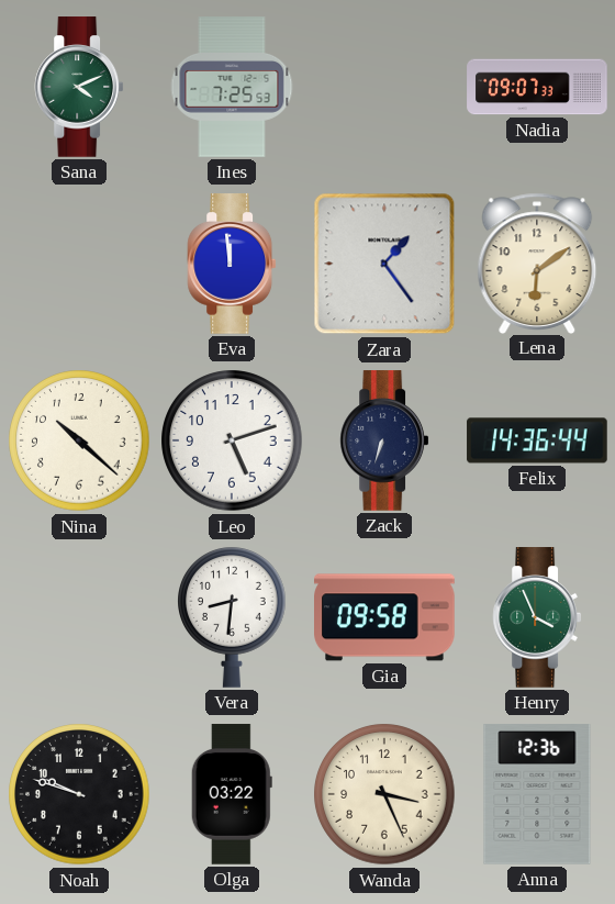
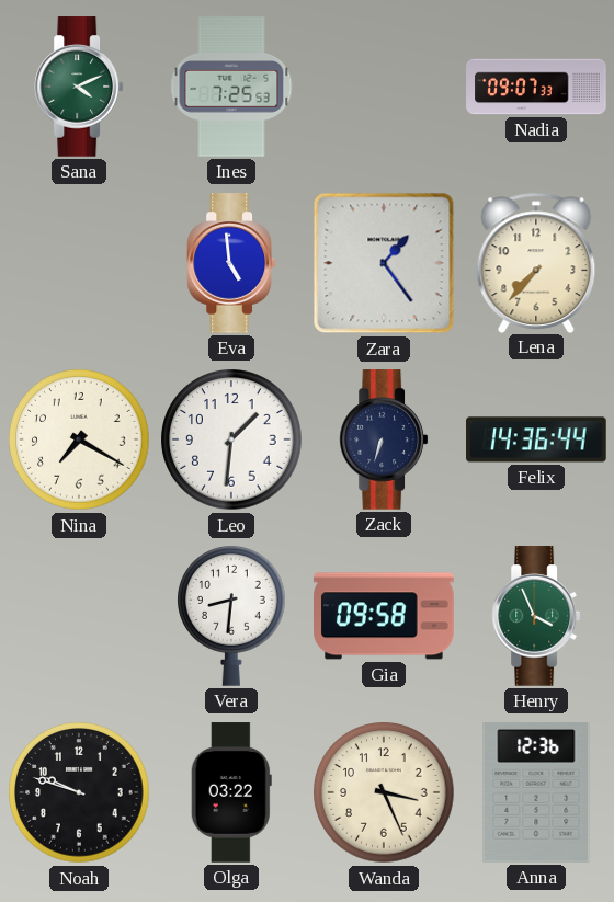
Eva: 11:59 -> 4:59
Lena: 6:09 -> 7:37
Nina: 10:22 -> 7:20
Leo: 5:12 -> 1:31
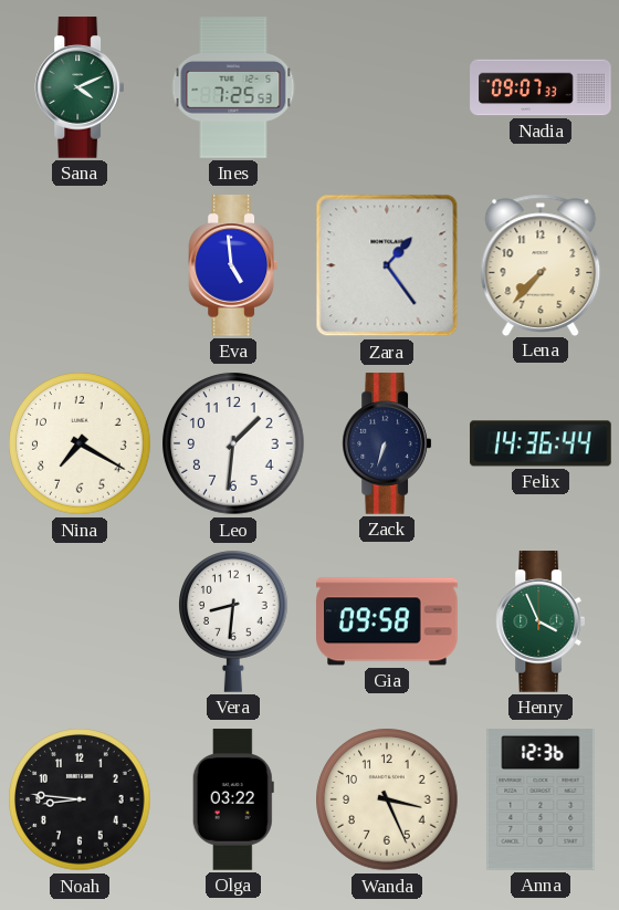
Noah: 9:48 -> 8:46
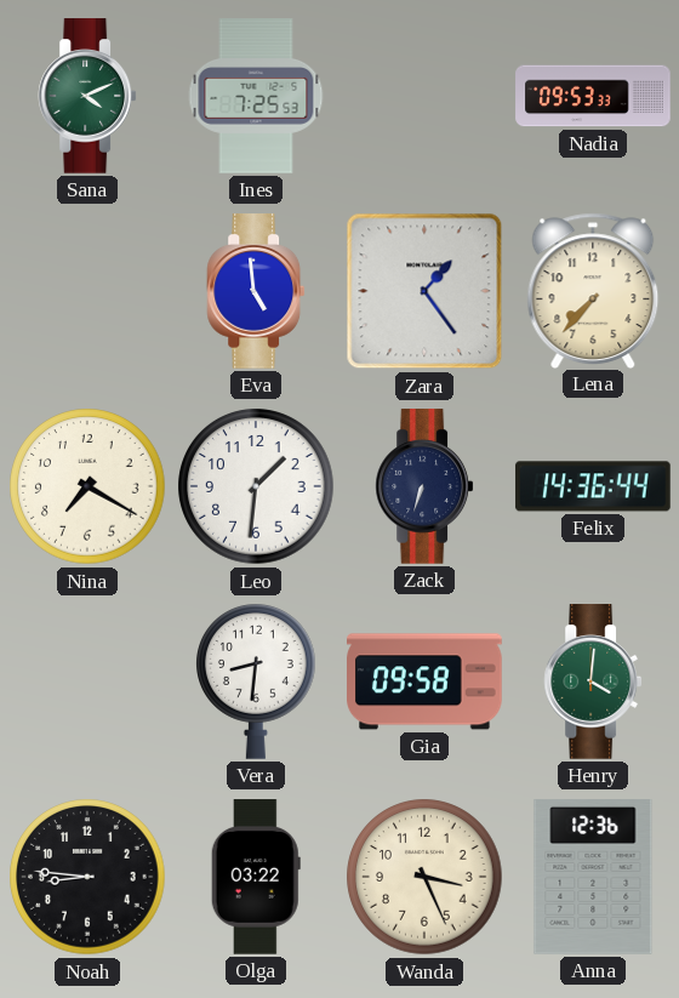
Nadia: 09:07 -> 09:53
Henry: 3:56 -> 4:01
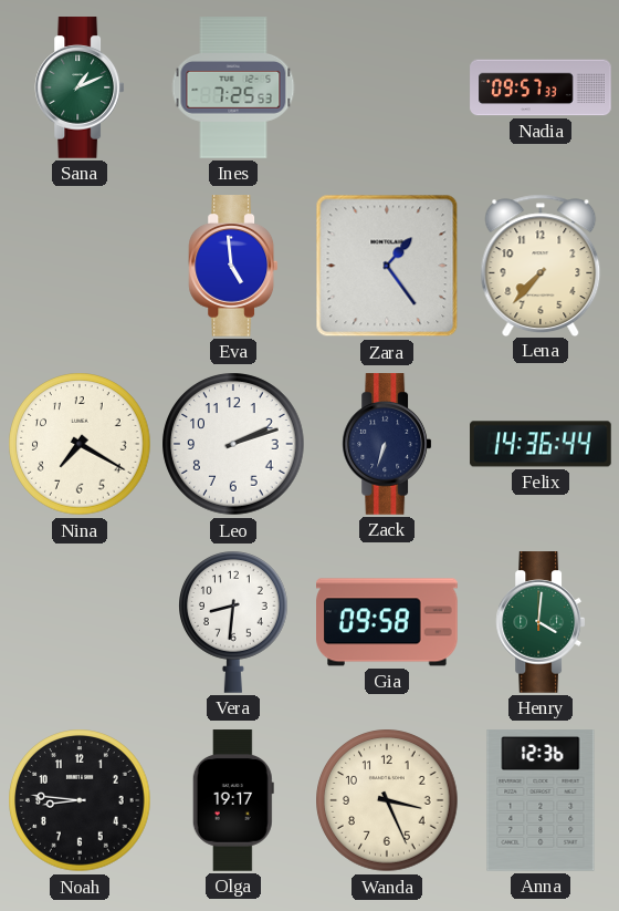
Sana: 4:11 -> 1:11
Nadia: 09:53 -> 09:57
Leo: 1:31 -> 2:12
Olga: 03:22 -> 19:17
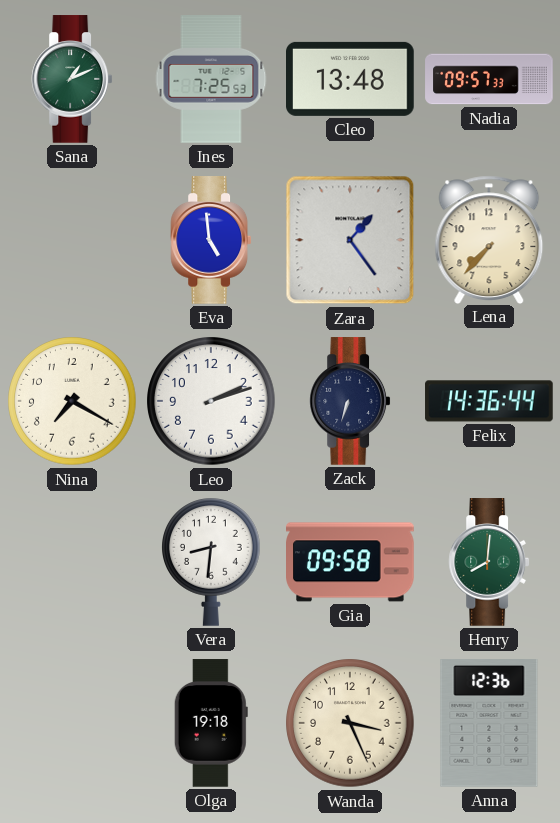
Cleo: none -> 13:48
Henry: 4:01 -> 8:01
Noah: 8:46 -> none
Olga: 19:17 -> 19:18
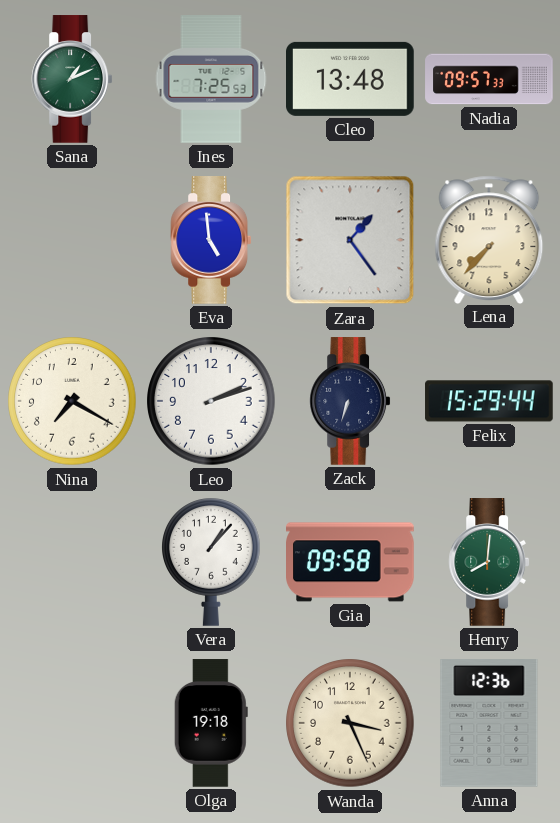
Felix: 14:36 -> 15:29
Vera: 8:31 -> 1:07
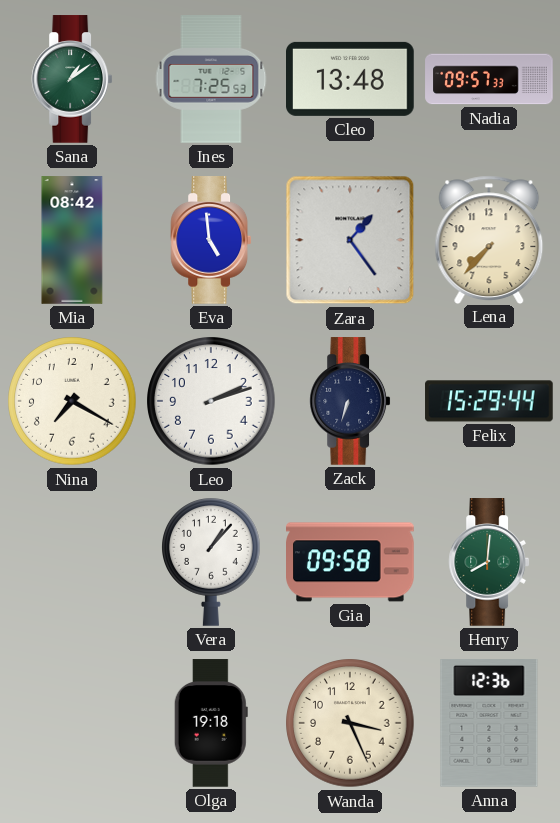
Sana: 1:11 -> 1:09
Mia: none -> 08:42
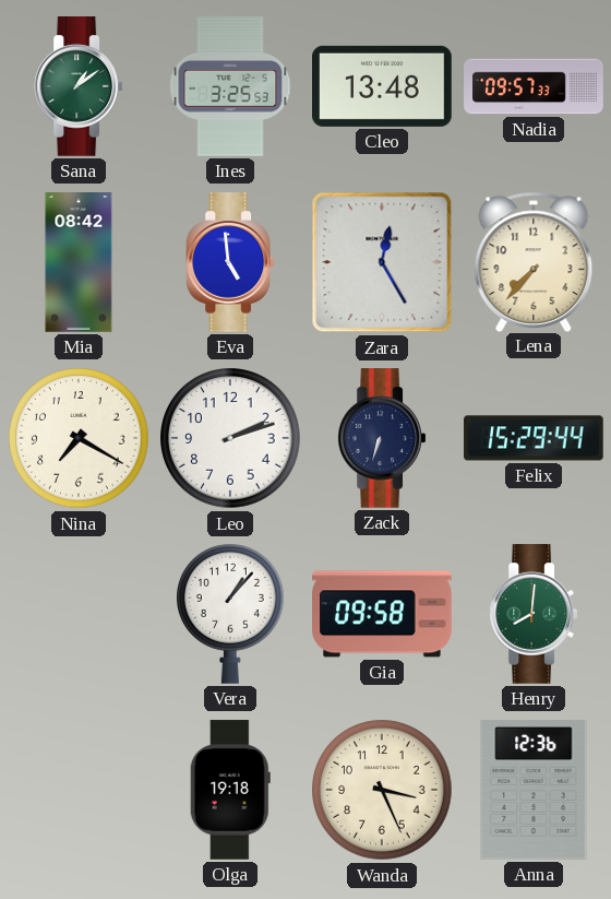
Ines: 7:25 -> 3:25
Zara: 1:24 -> 12:25
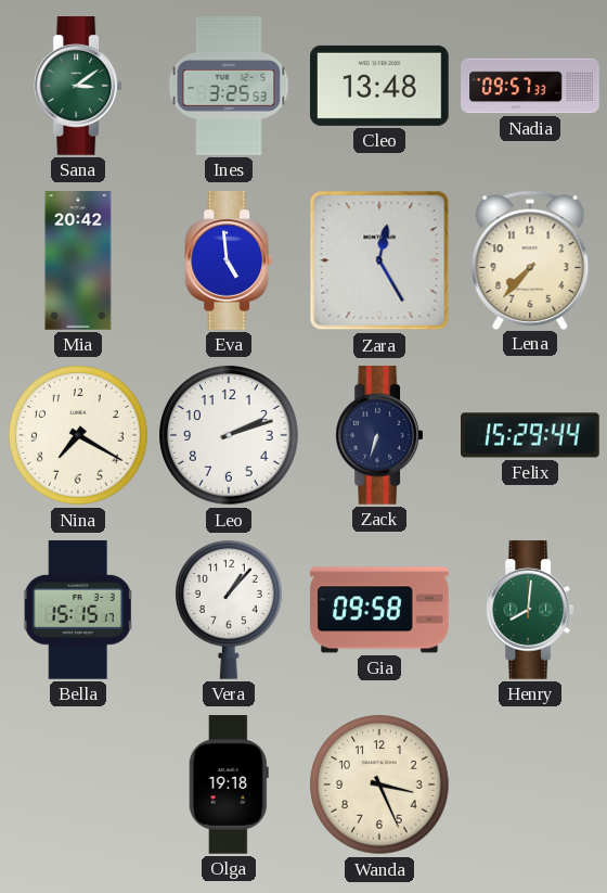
Sana: 1:09 -> 3:09
Mia: 08:42 -> 20:42
Bella: none -> 15:15
Anna: 12:36 -> none
